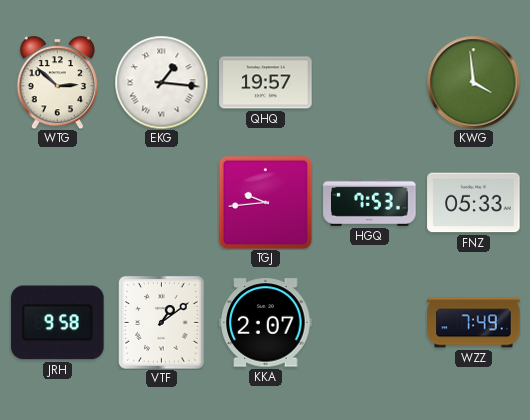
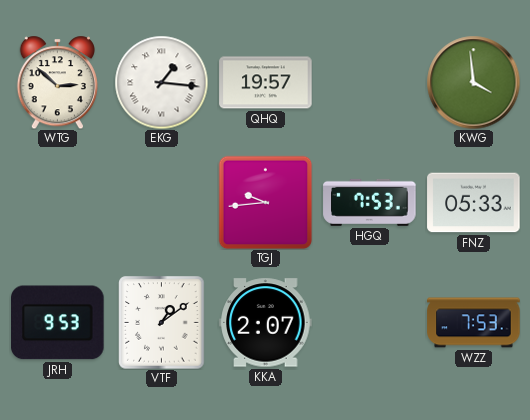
JRH: 9:58 -> 9:53
WZZ: 7:49 -> 7:53
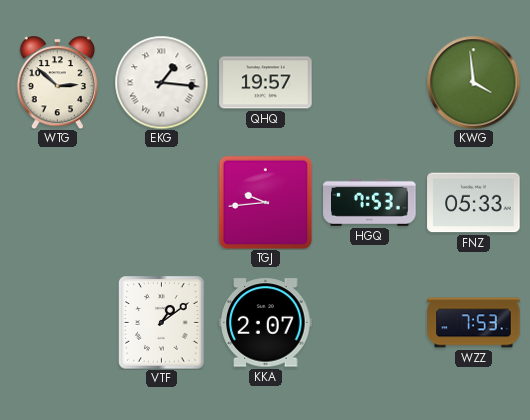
JRH: 9:53 -> none
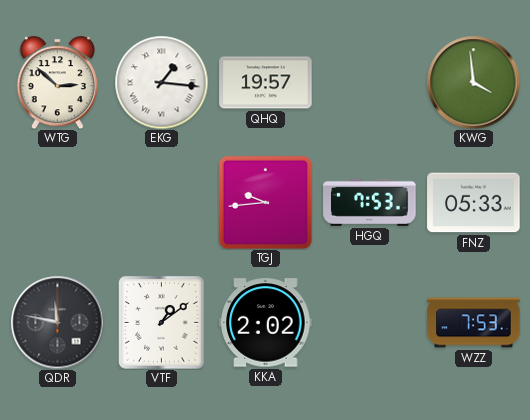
QDR: none -> 11:47
KKA: 2:07 -> 2:02
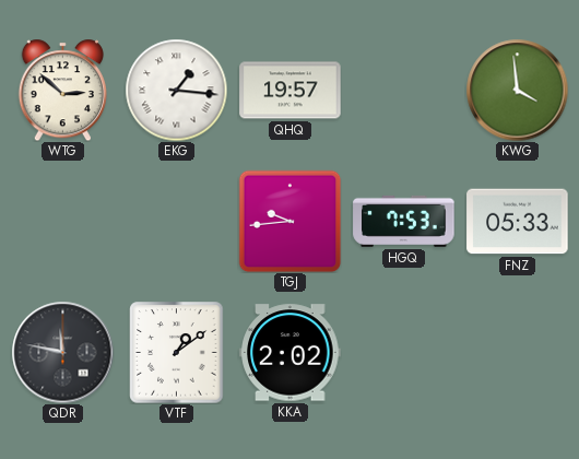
WZZ: 7:53 -> none
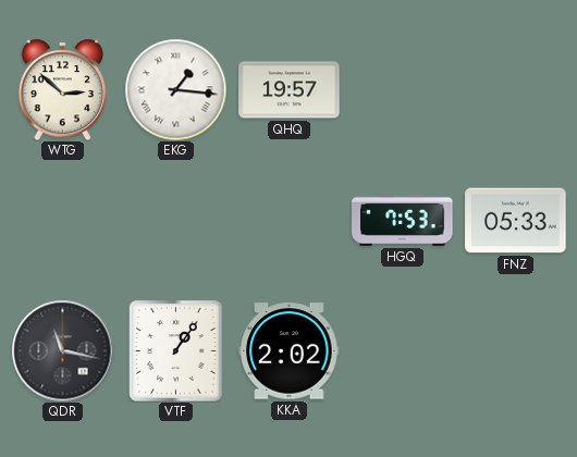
KWG: 3:59 -> none
TGJ: 9:44 -> none
QDR: 11:47 -> 11:17
VTF: 1:09 -> 1:06
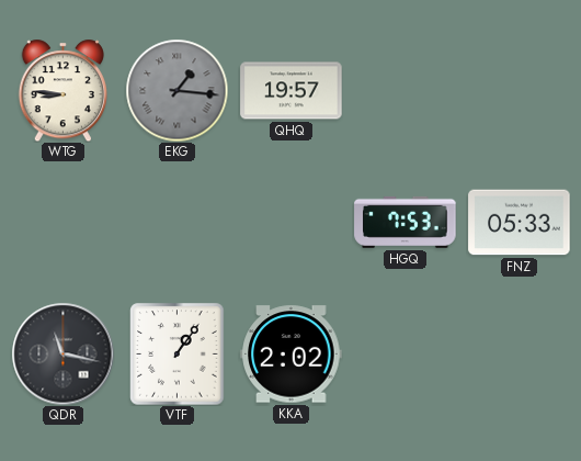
WTG: 2:52 -> 8:46
EKG dial: white -> grey
